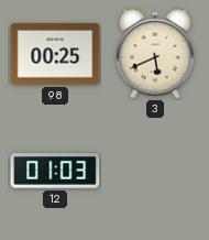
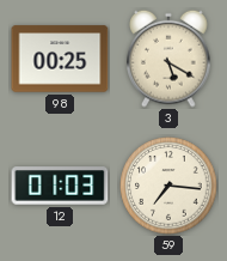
3: 5:41 -> 5:20
59: none -> 7:16
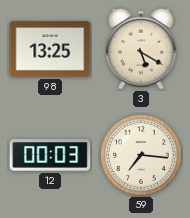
98: 00:25 -> 13:25
12: 01:03 -> 00:03
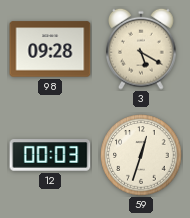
98: 13:25 -> 09:28
59: 7:16 -> 12:33
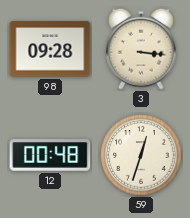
3: 5:20 -> 3:16
12: 00:03 -> 00:48
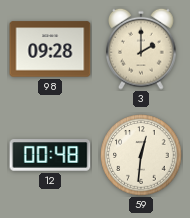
3: 3:16 -> 2:00
59: 12:33 -> 12:31
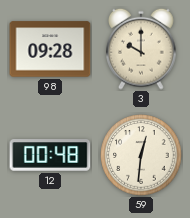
3: 2:00 -> 10:00
